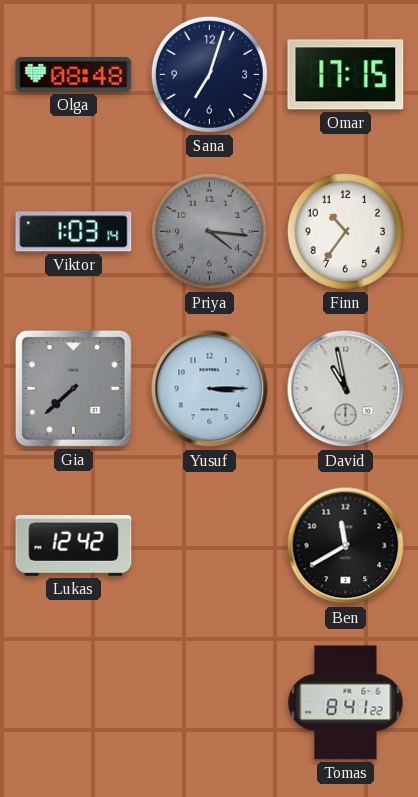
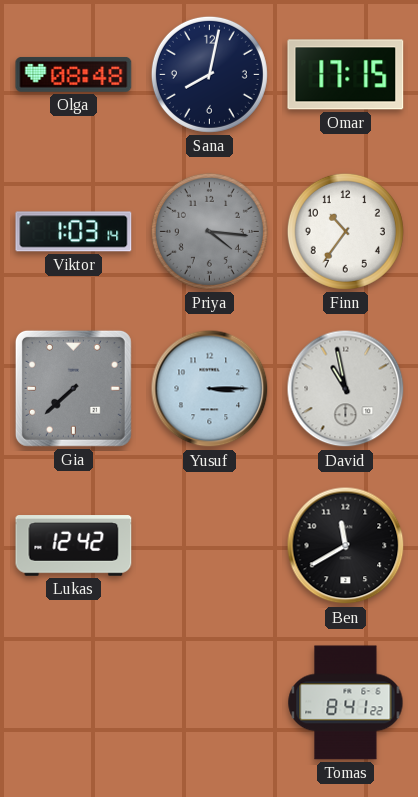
Sana: 7:03 -> 8:02
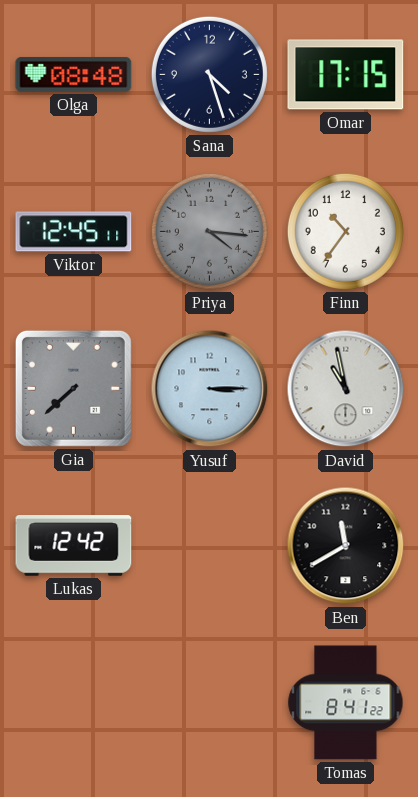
Sana: 8:02 -> 4:27
Viktor: 1:03 -> 12:45
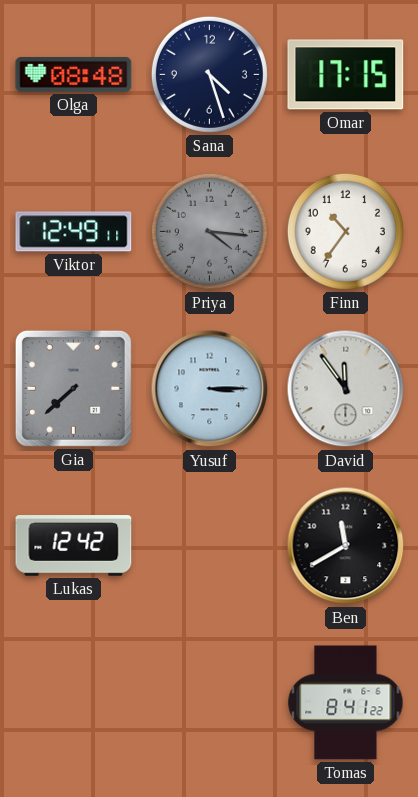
Viktor: 12:45 -> 12:49
David: 10:58 -> 11:54
